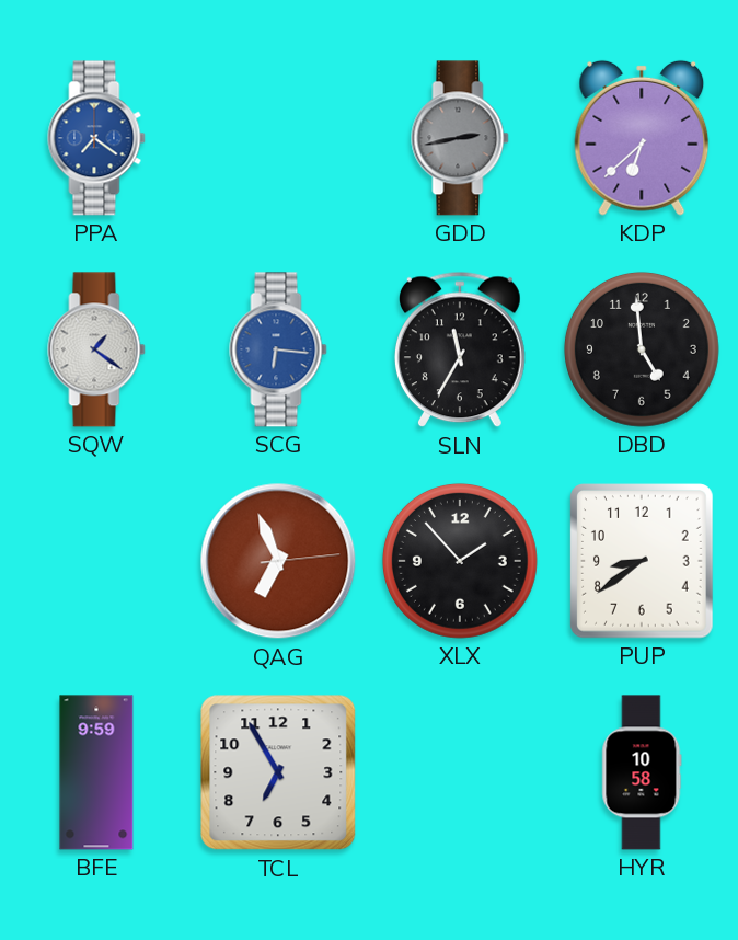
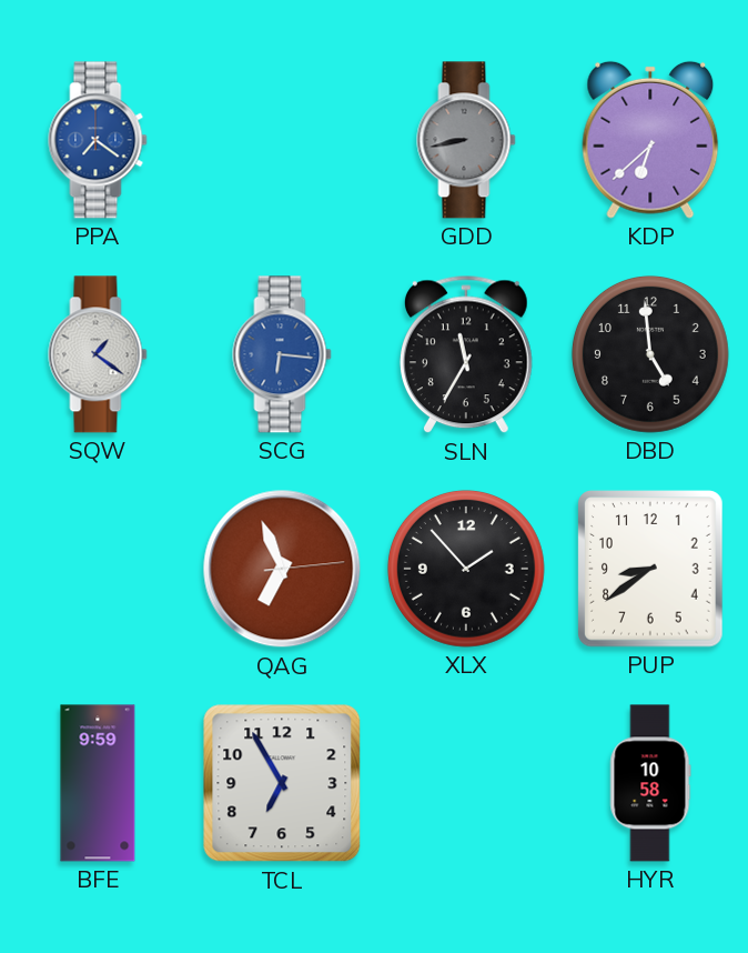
GDD: 2:43 -> 8:43
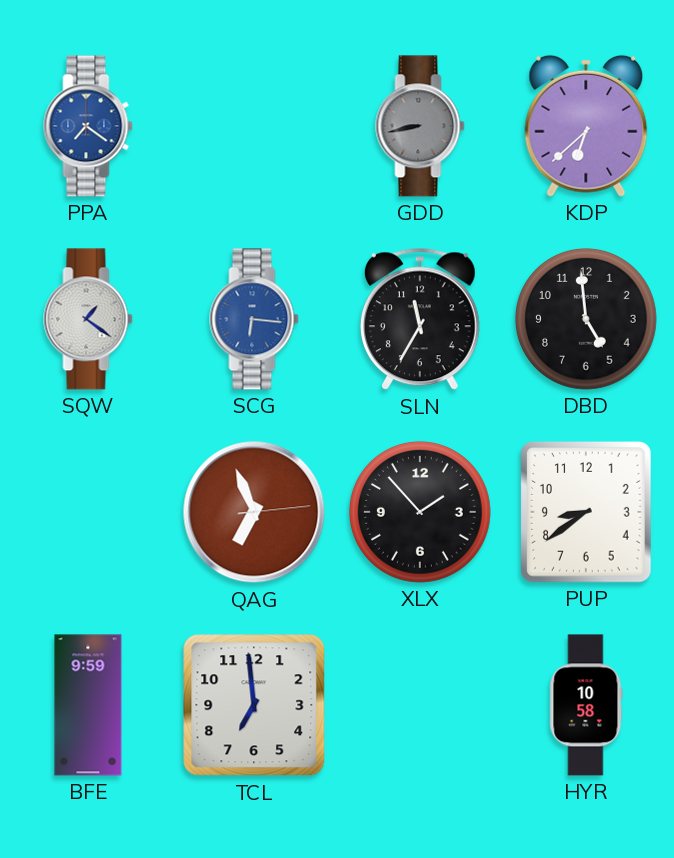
TCL: 6:55 -> 6:59
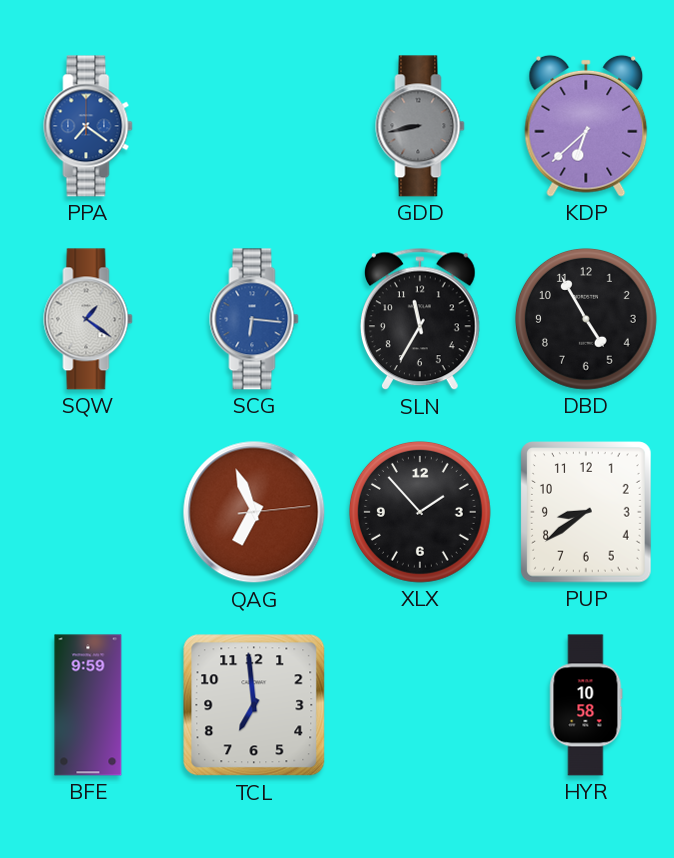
DBD: 4:59 -> 4:55
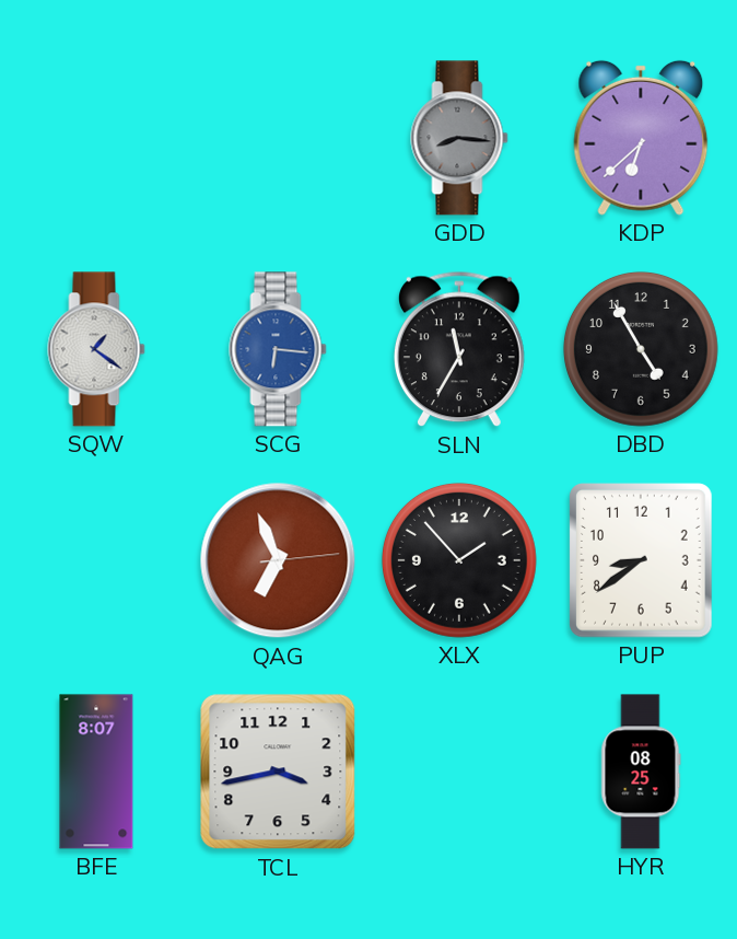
PPA: 7:21 -> none
GDD: 8:43 -> 8:16
BFE: 9:59 -> 8:07
TCL: 6:59 -> 3:43
HYR: 10:58 -> 08:25
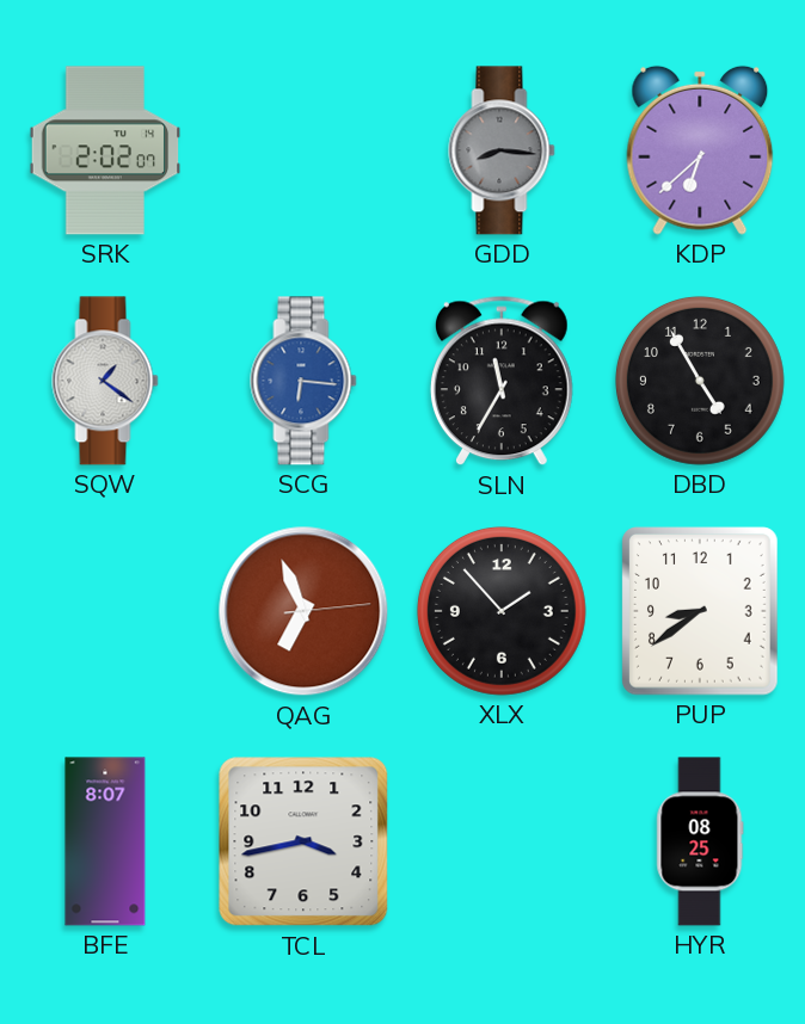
SRK: none -> 2:02
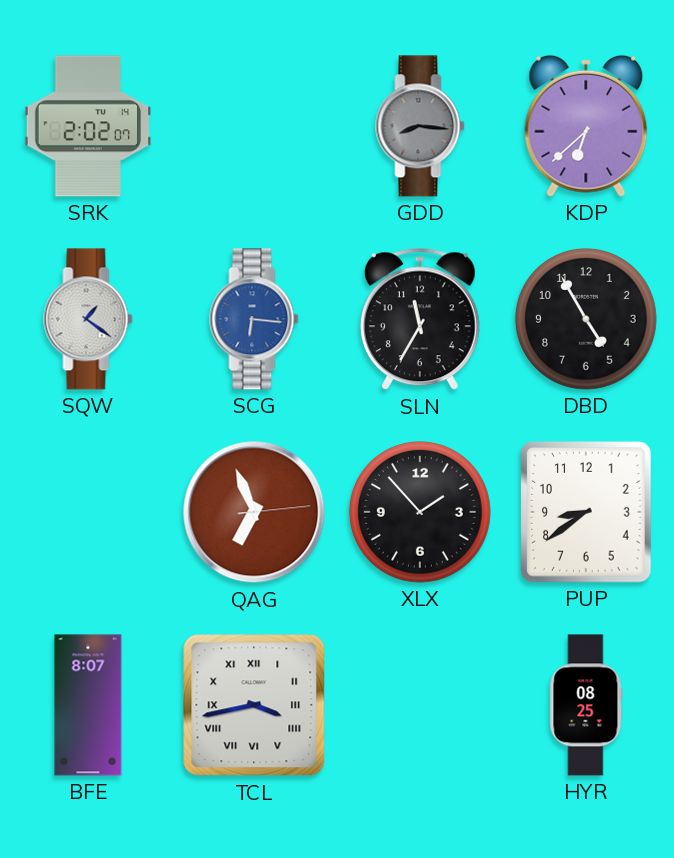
TCL numerals: Arabic -> Roman
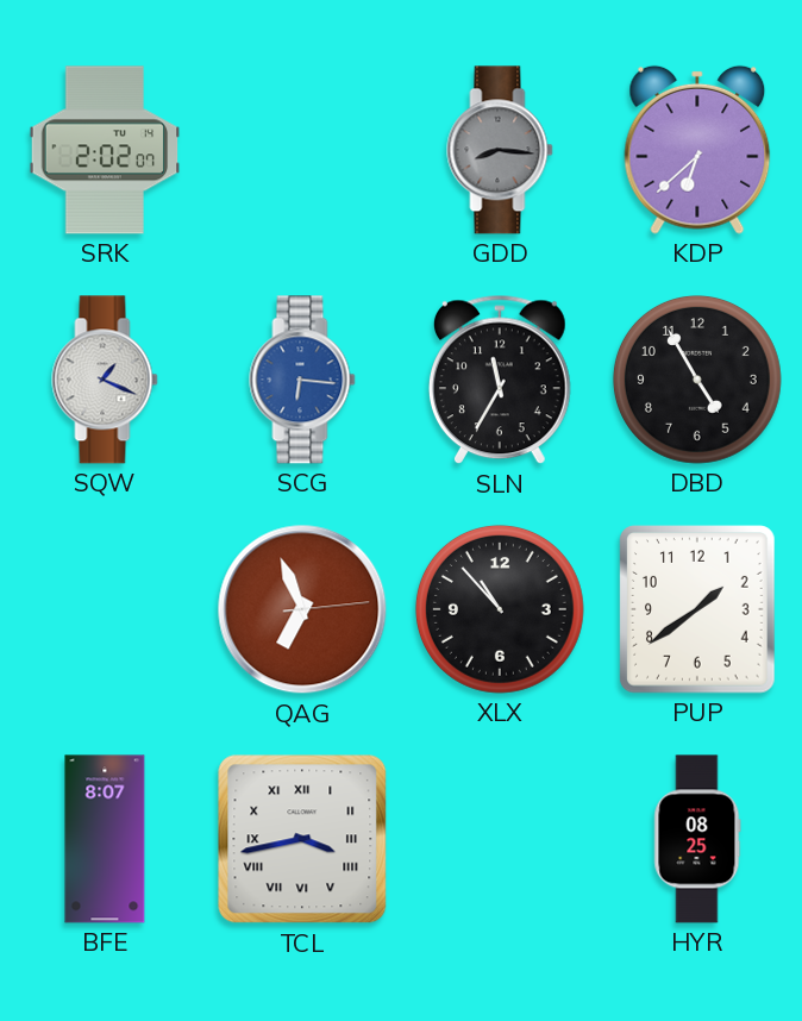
SQW: 1:21 -> 1:19
XLX: 1:53 -> 10:53
PUP: 8:39 -> 1:39
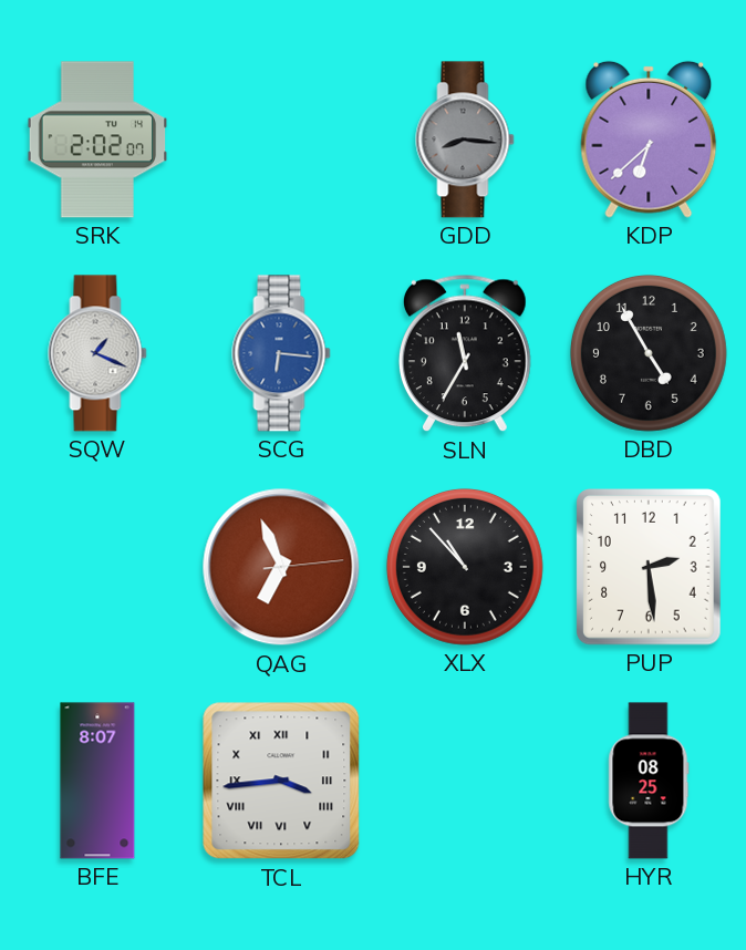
PUP: 1:39 -> 2:29
TCL: 3:43 -> 3:44
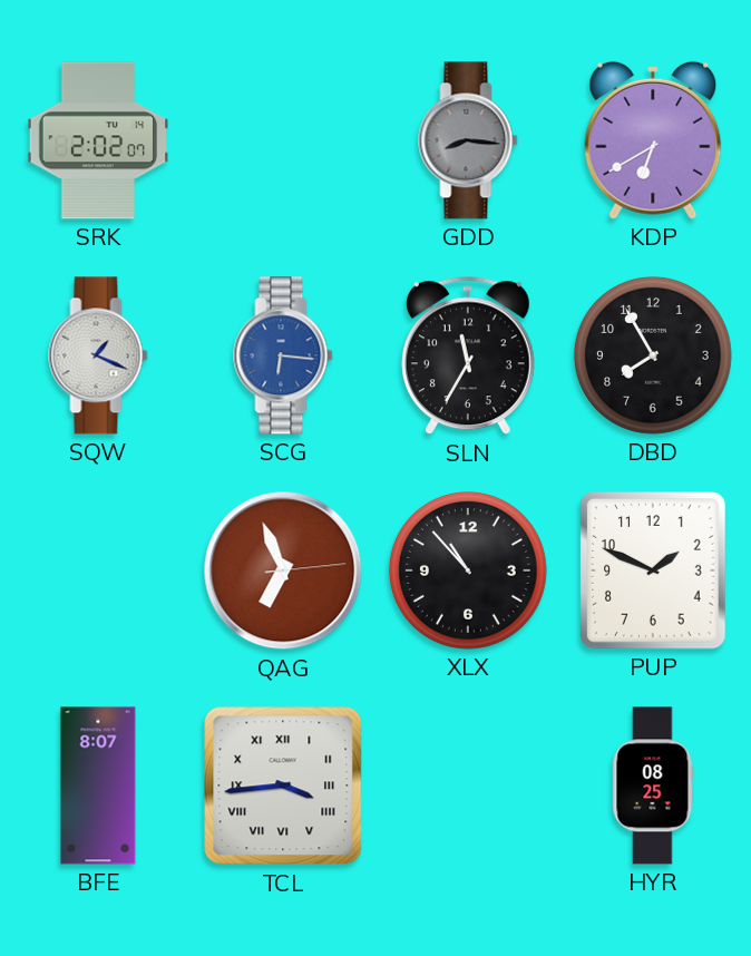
KDP: 6:38 -> 6:40
DBD: 4:55 -> 7:55
PUP: 2:29 -> 1:49
